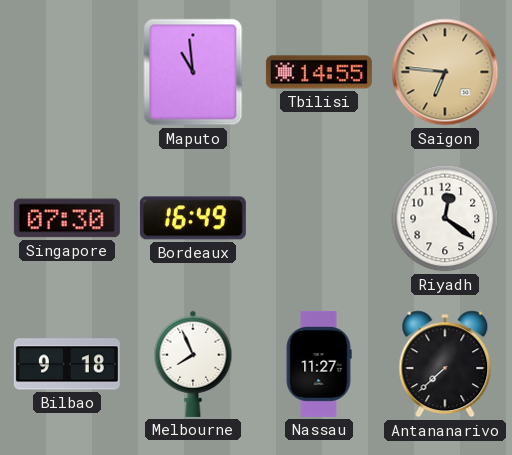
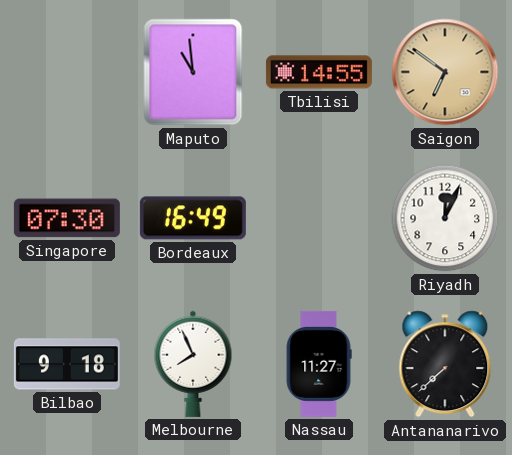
Saigon: 6:46 -> 6:51
Riyadh: 12:21 -> 12:04
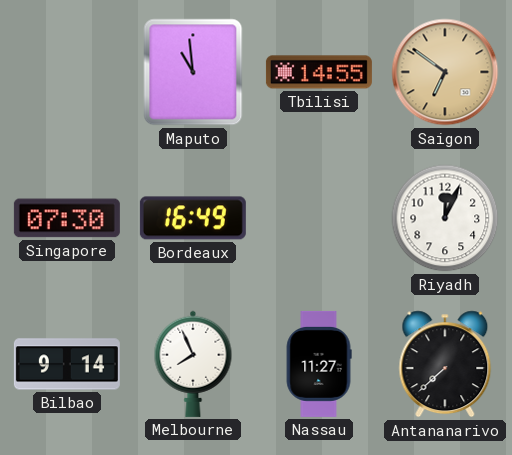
Bilbao: 9:18 -> 9:14
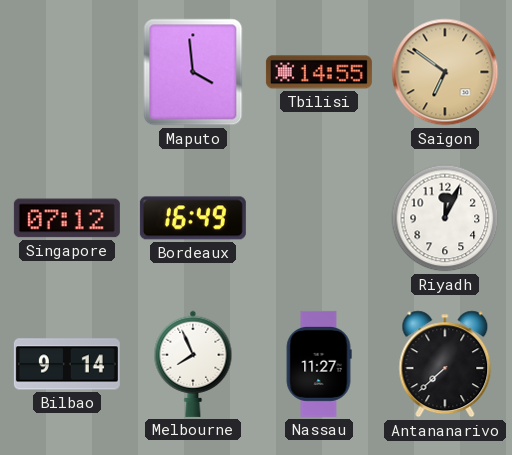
Maputo: 10:59 -> 3:59
Singapore: 07:30 -> 07:12
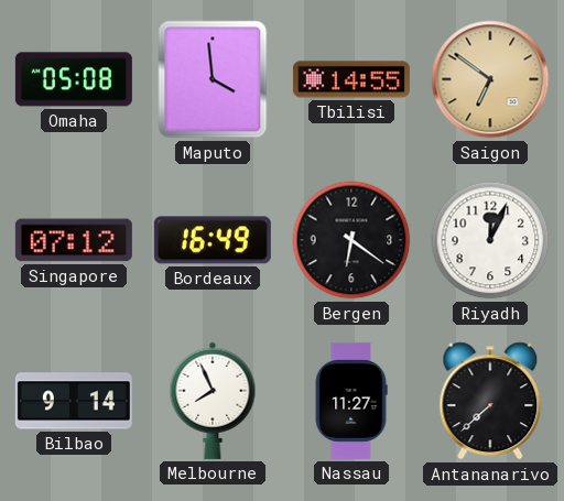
Omaha: none -> 05:08
Bergen: none -> 6:21
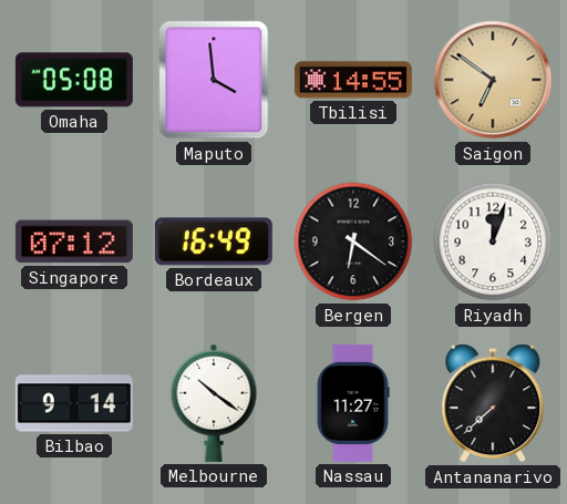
Riyadh: 12:04 -> 12:03
Melbourne: 7:56 -> 10:21
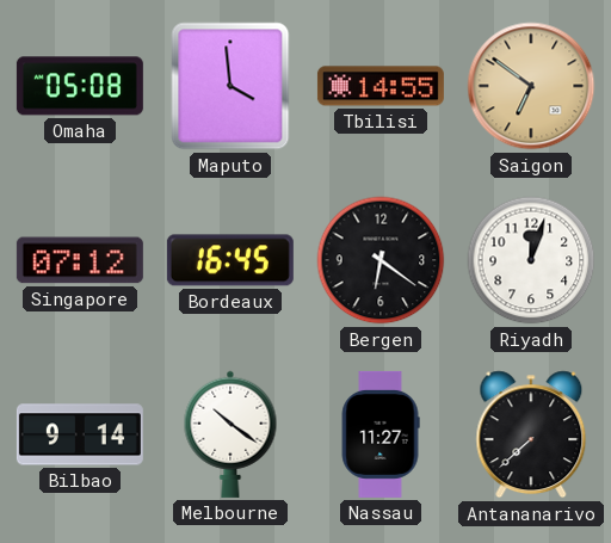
Bordeaux: 16:49 -> 16:45
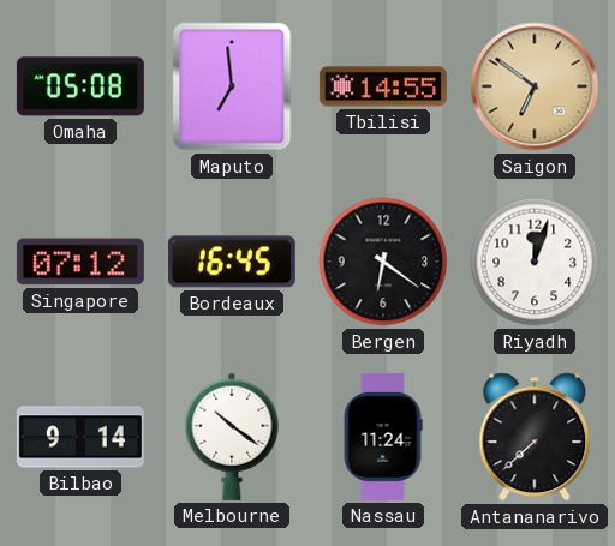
Maputo: 3:59 -> 6:59
Nassau: 11:27 -> 11:24
